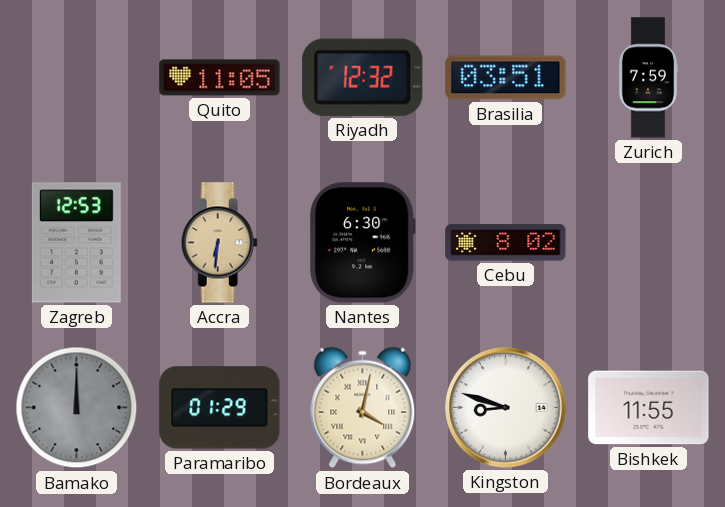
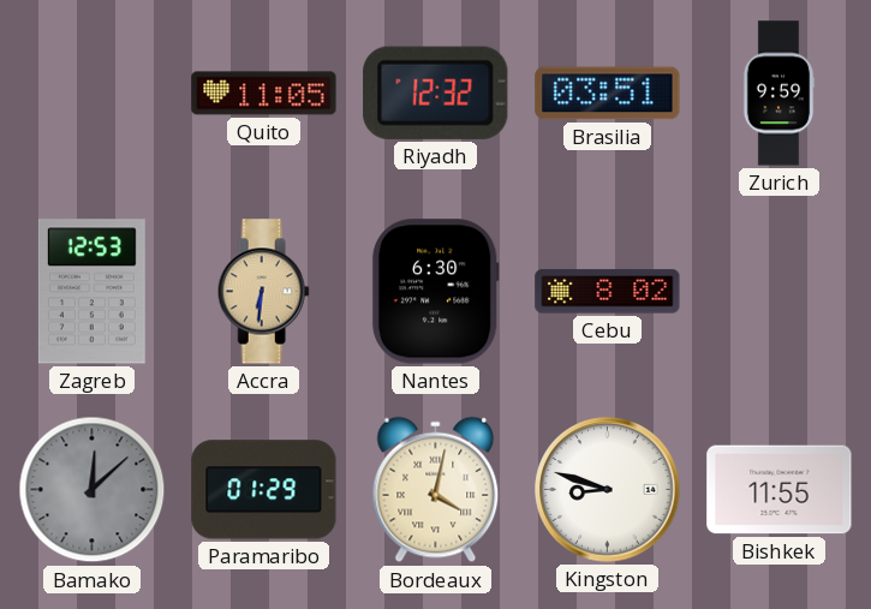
Zurich: 7:59 -> 9:59
Bamako: 12:00 -> 12:08
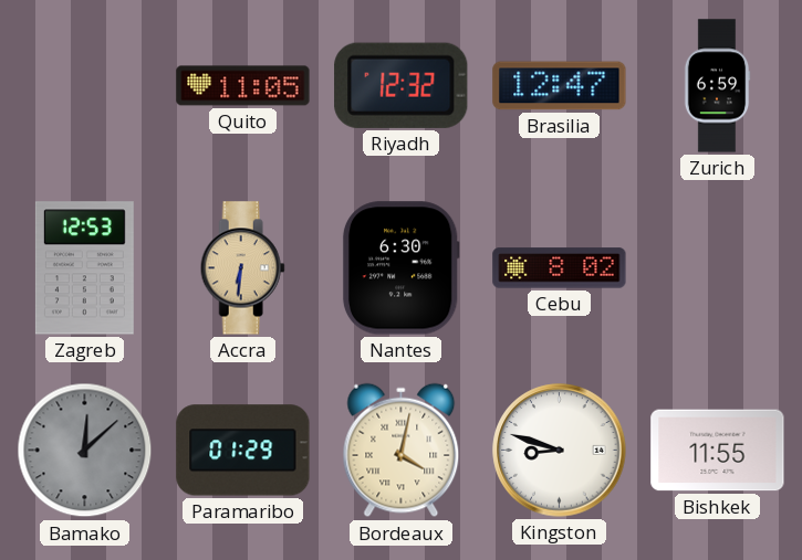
Brasilia: 03:51 -> 12:47
Zurich: 9:59 -> 6:59
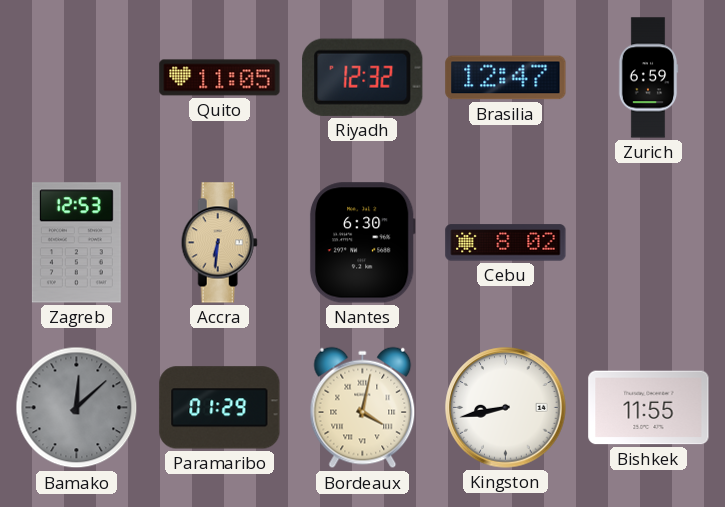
Kingston: 8:48 -> 8:43
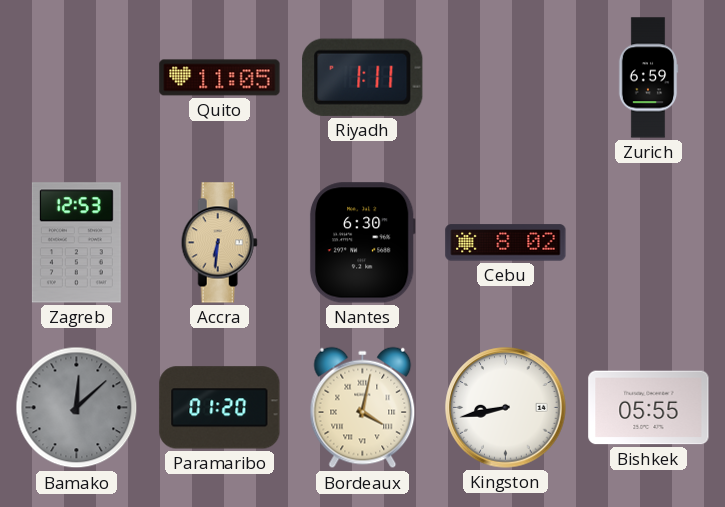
Riyadh: 12:32 -> 1:11
Brasilia: 12:47 -> none
Paramaribo: 01:29 -> 01:20
Bishkek: 11:55 -> 05:55
